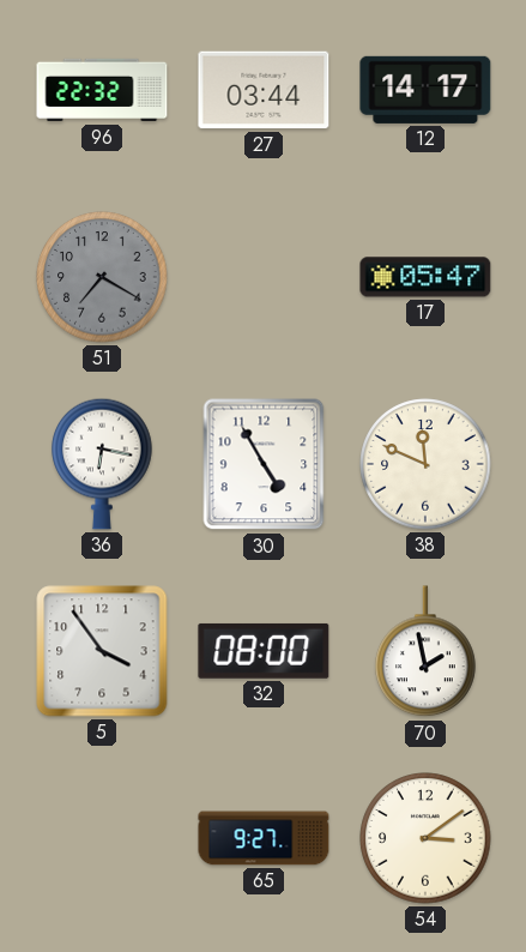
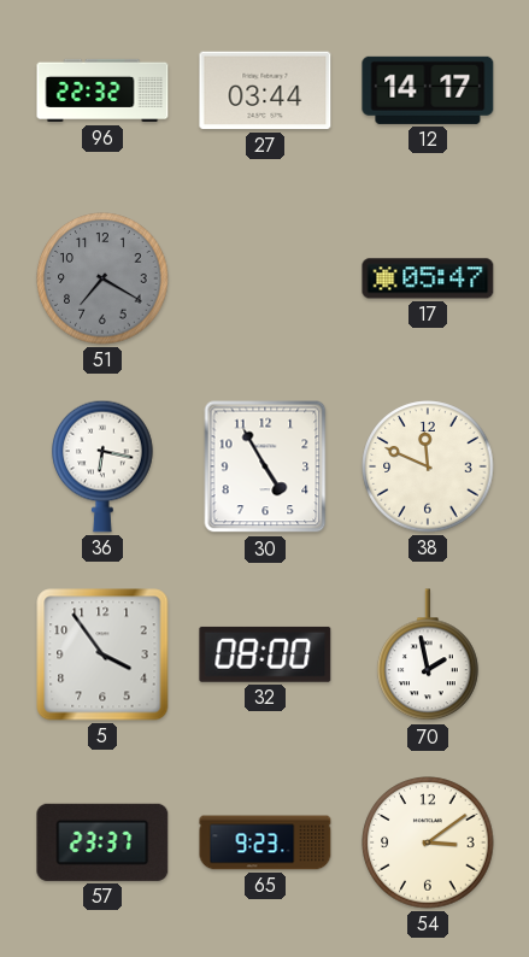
57: none -> 23:37
65: 9:27 -> 9:23
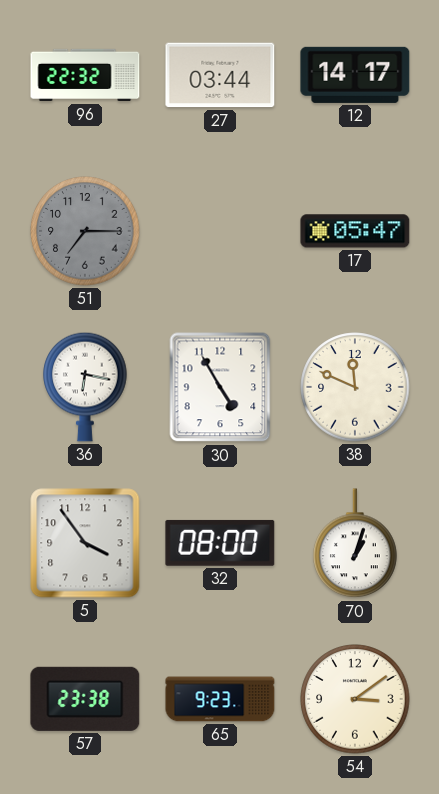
51: 7:20 -> 7:15
70: 1:58 -> 1:03
57: 23:37 -> 23:38
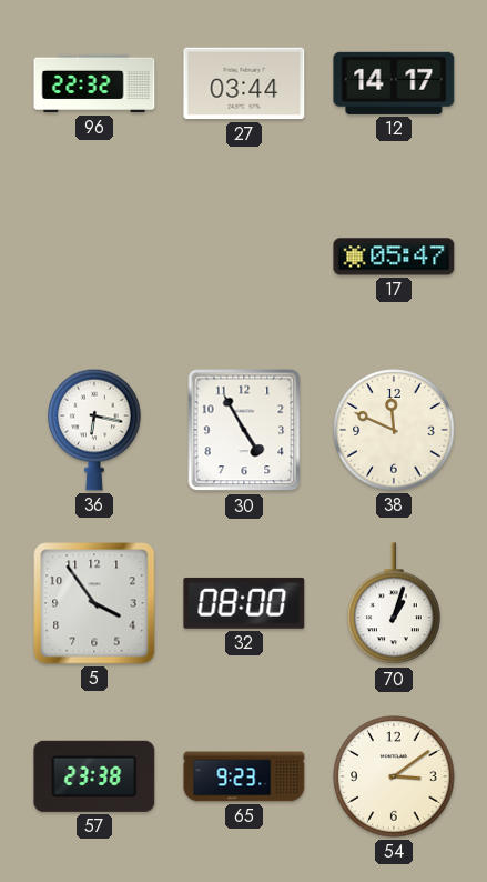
51: 7:15 -> none
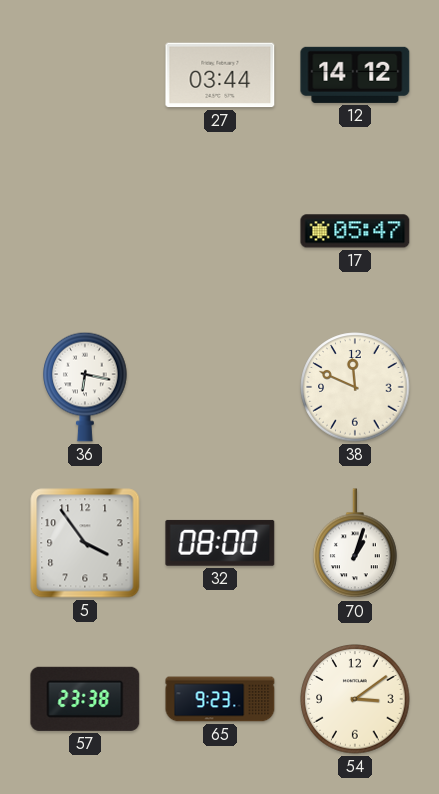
96: 22:32 -> none
12: 14:17 -> 14:12
30: 4:55 -> none
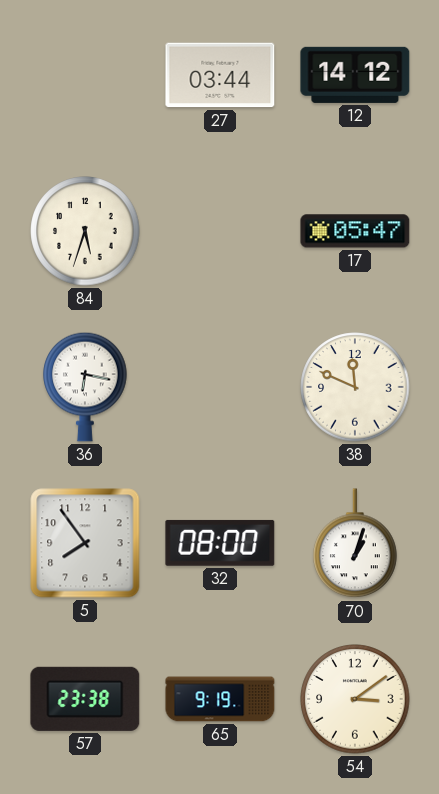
84: none -> 5:33
5: 3:54 -> 7:54
65: 9:23 -> 9:19
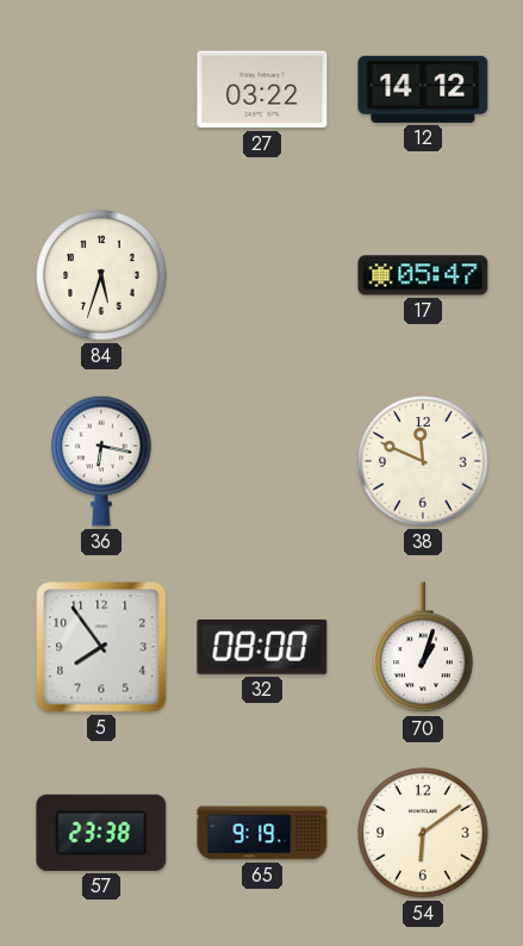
27: 03:44 -> 03:22
54: 3:09 -> 6:09
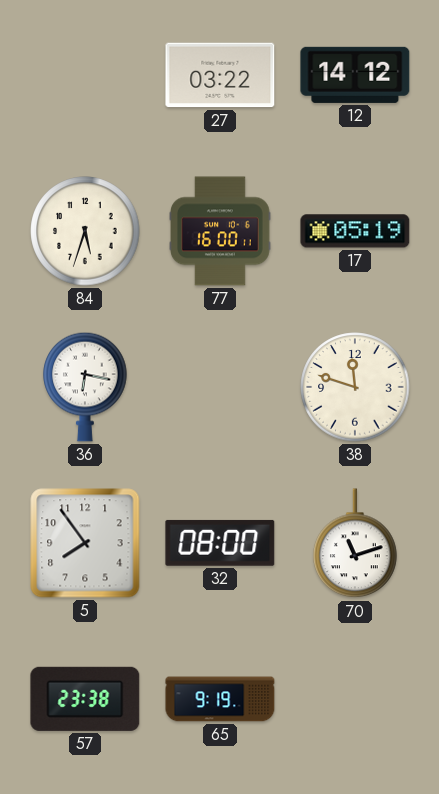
77: none -> 16:00
17: 05:47 -> 05:19
38: 11:49 -> 11:48
70: 1:03 -> 11:12
54: 6:09 -> none
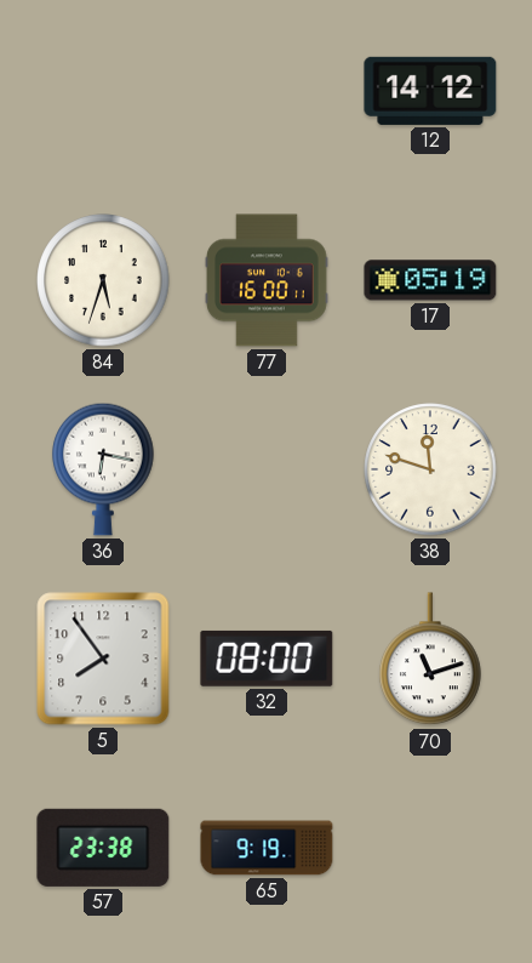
27: 03:22 -> none
